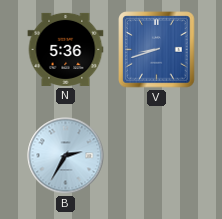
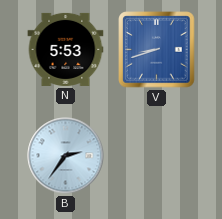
N: 5:36 -> 5:53
B: 2:35 -> 2:36
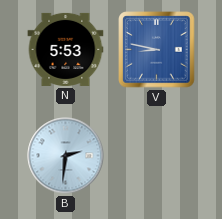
V: 8:42 -> 8:47
B: 2:36 -> 2:31
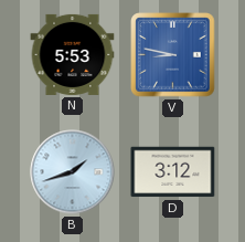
B: 2:31 -> 1:42
D: none -> 3:12
